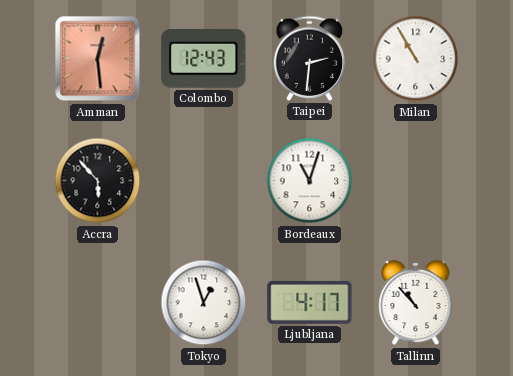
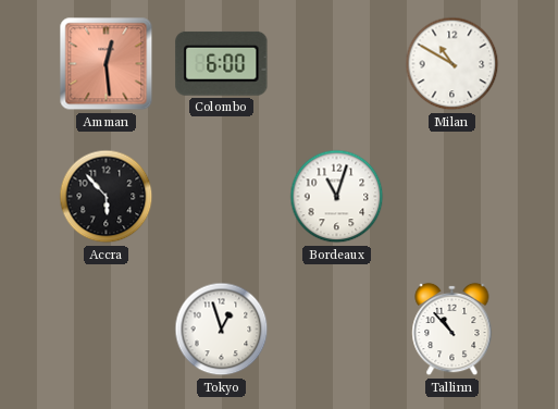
Colombo: 12:43 -> 6:00
Taipei: 2:31 -> none
Milan: 10:55 -> 10:50
Ljubljana: 4:17 -> none
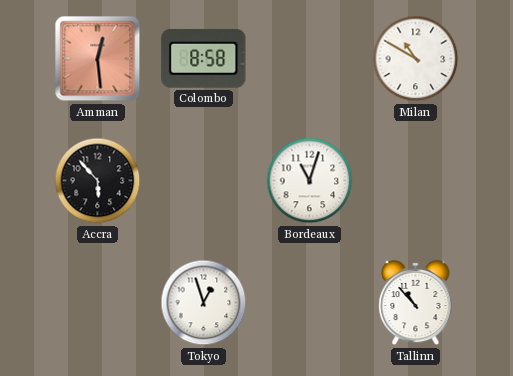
Colombo: 6:00 -> 8:58
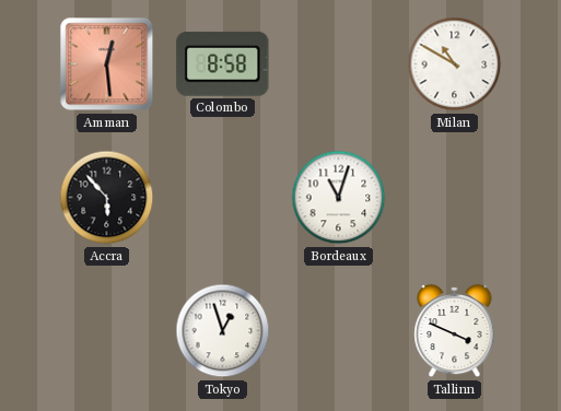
Tallinn: 10:53 -> 3:49
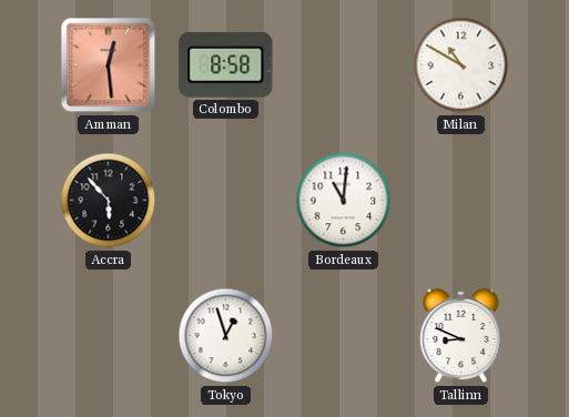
Bordeaux: 11:03 -> 11:01
Tallinn: 3:49 -> 8:49
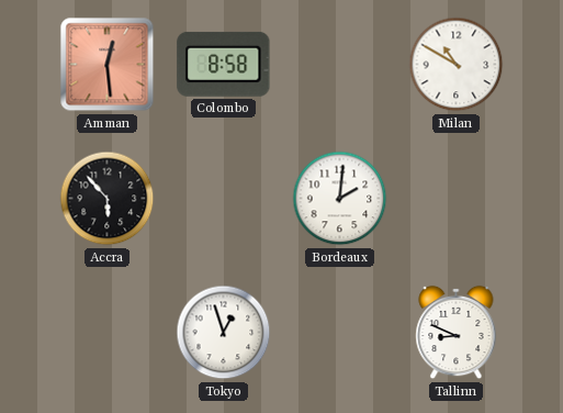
Bordeaux: 11:01 -> 2:01
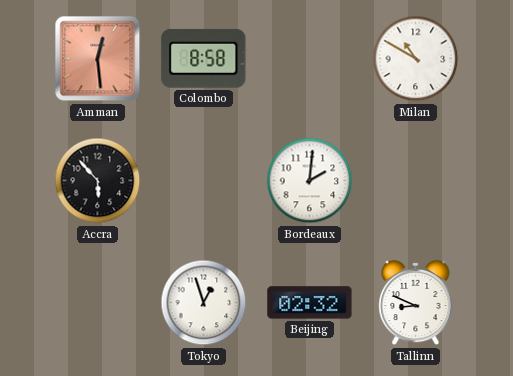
Beijing: none -> 02:32
